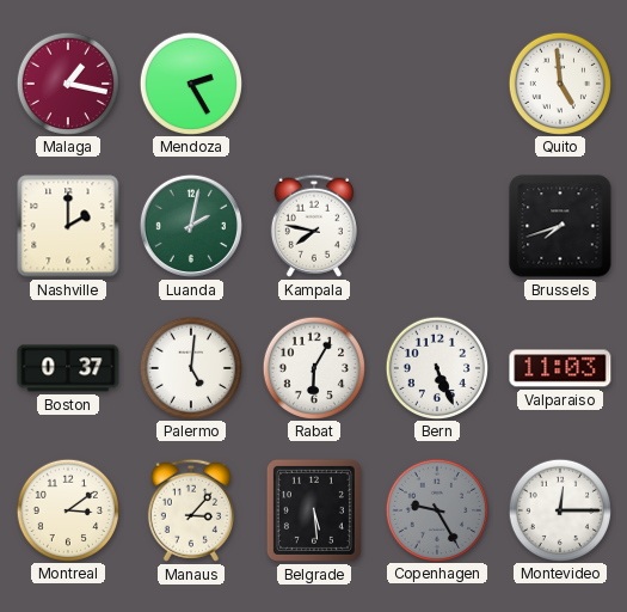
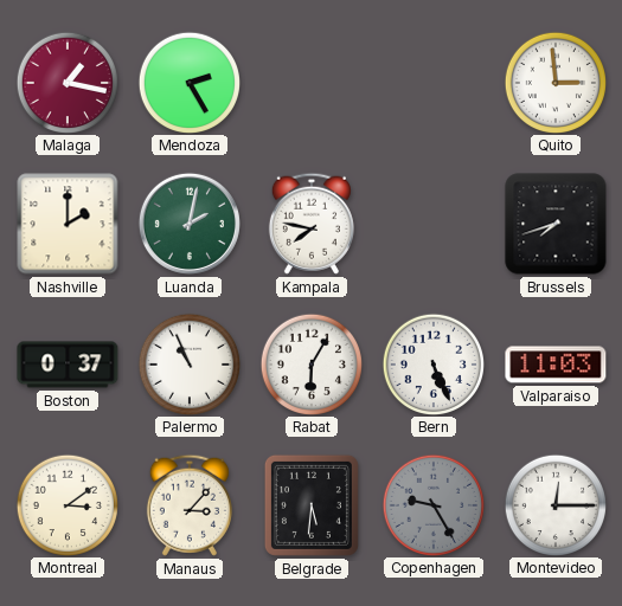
Quito: 4:59 -> 2:59
Palermo: 5:01 -> 10:56
Belgrade: 5:29 -> 5:31
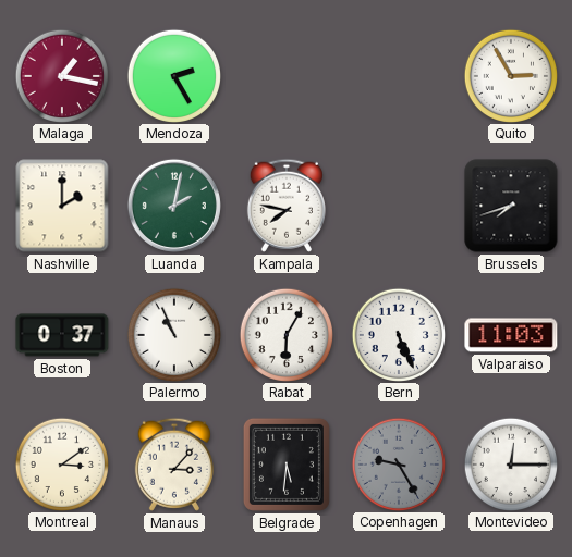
Quito: 2:59 -> 2:55
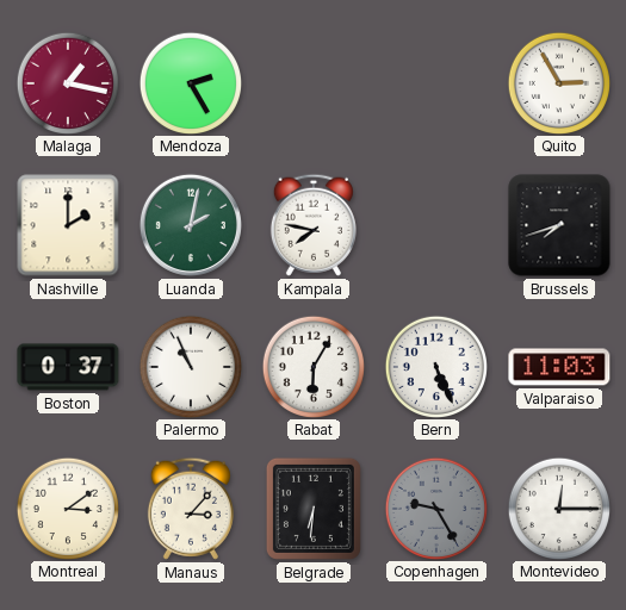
Belgrade: 5:31 -> 6:31
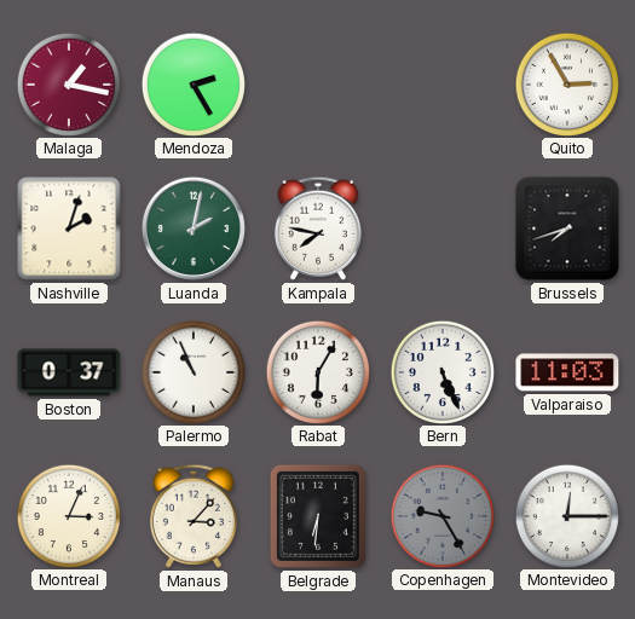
Nashville: 2:00 -> 2:03
Montreal: 3:09 -> 3:04
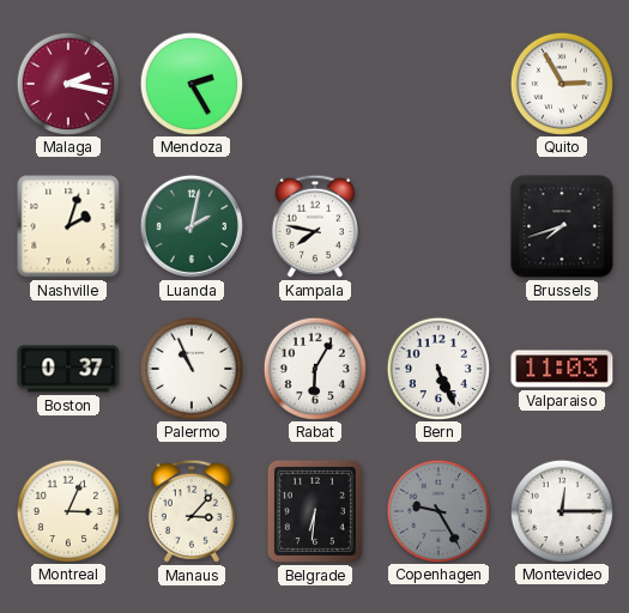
Malaga: 1:17 -> 2:17
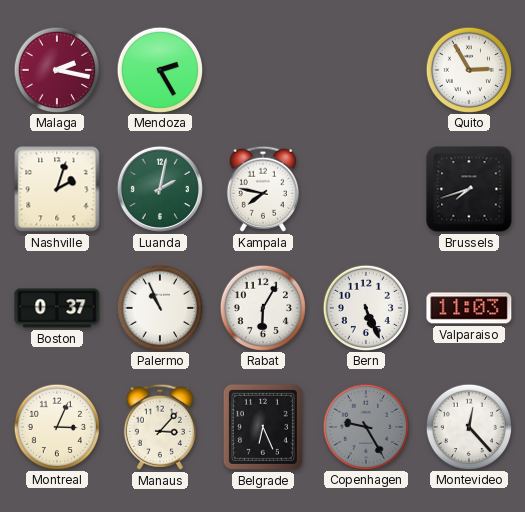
Belgrade: 6:31 -> 6:26
Montevideo: 12:15 -> 12:23
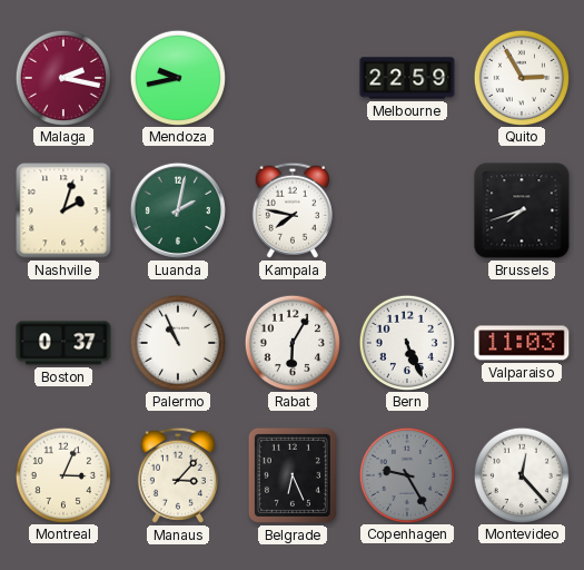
Mendoza: 2:25 -> 9:43
Melbourne: none -> 22:59
